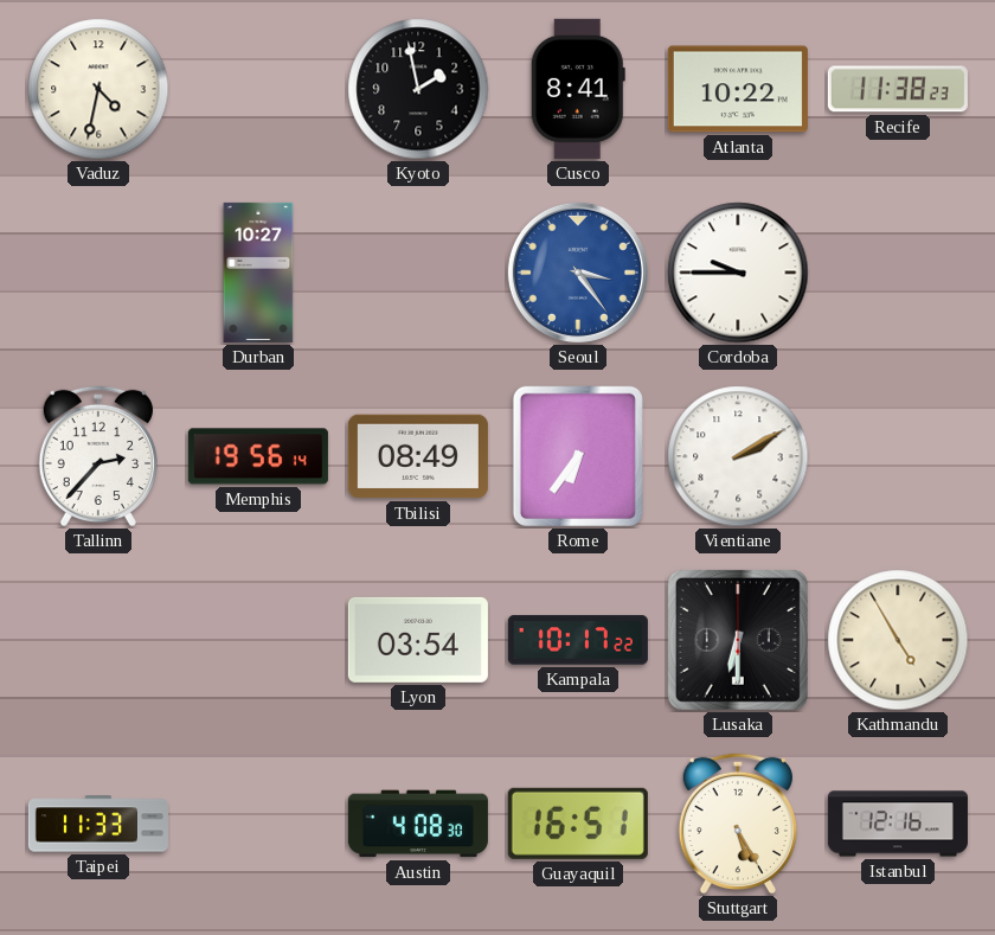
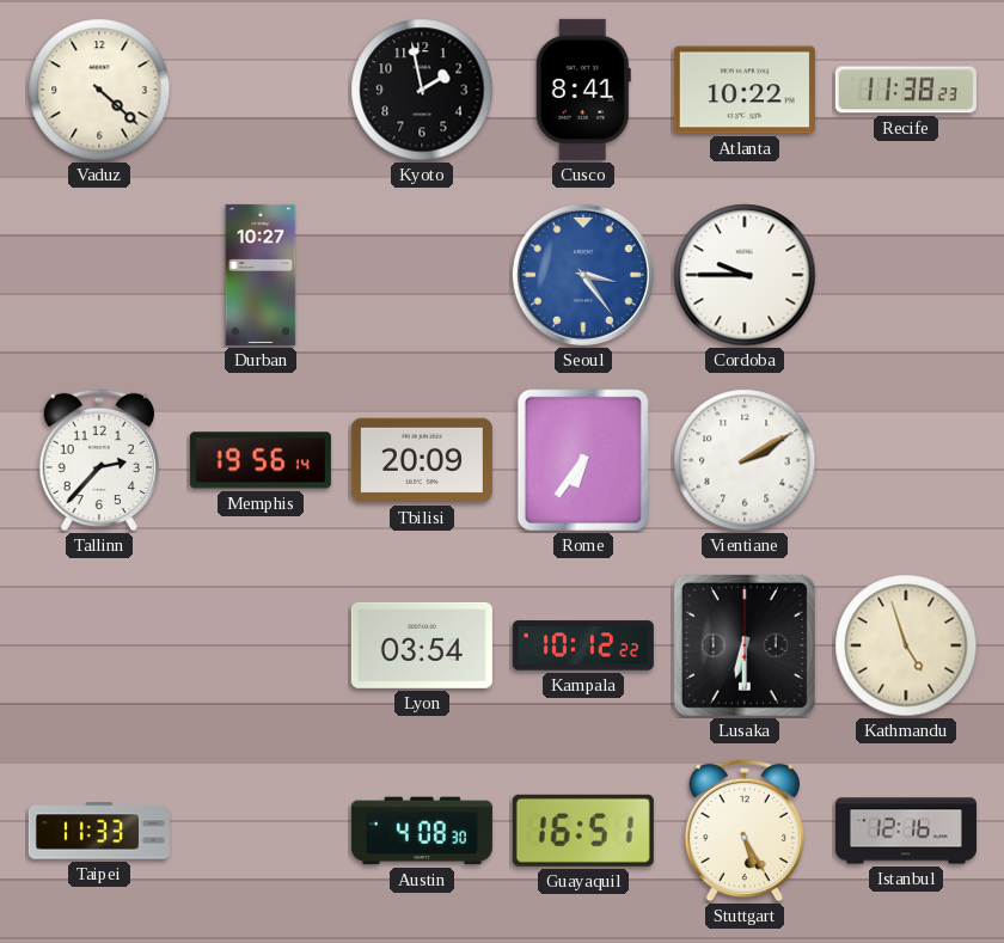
Vaduz: 4:32 -> 4:22
Tbilisi: 08:49 -> 20:09
Kampala: 10:17 -> 10:12
Kathmandu: 4:55 -> 4:57
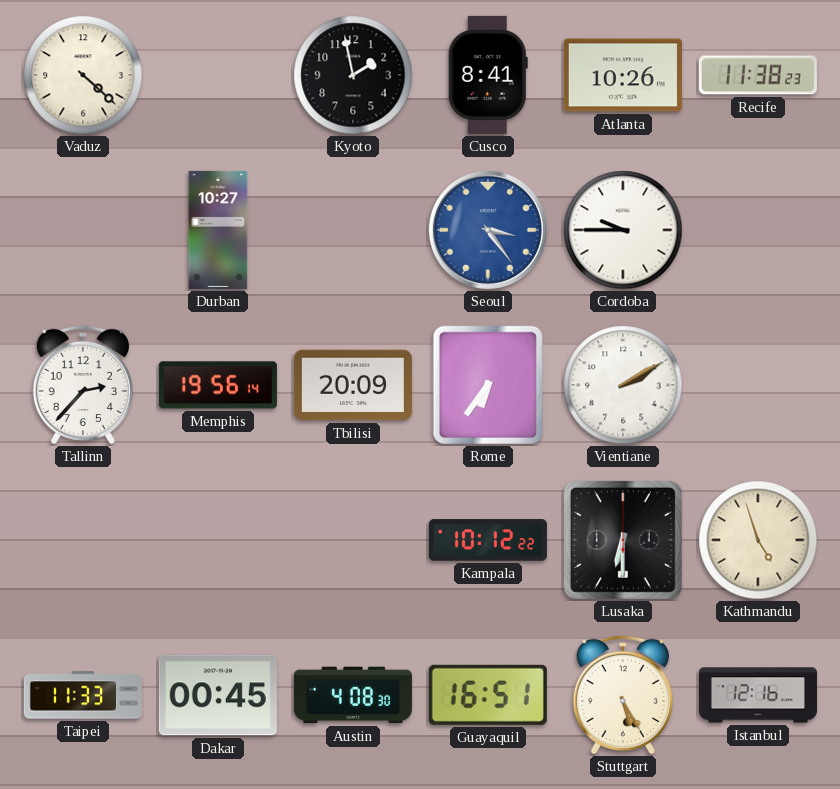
Atlanta: 10:22 -> 10:26
Lyon: 03:54 -> none
Dakar: none -> 00:45
